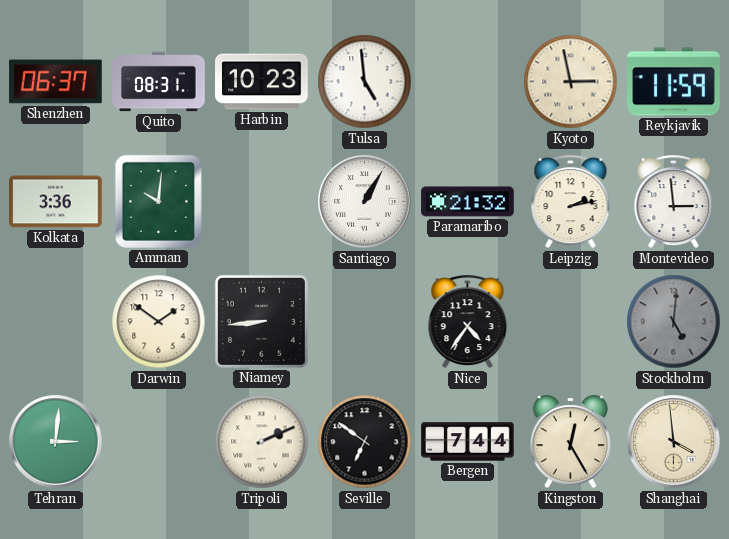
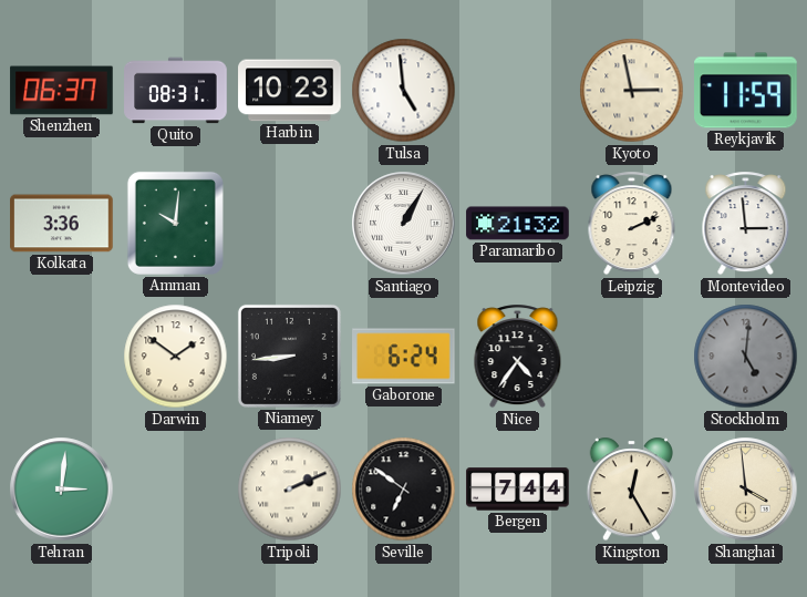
Leipzig: 2:13 -> 2:11
Gaborone: none -> 6:24
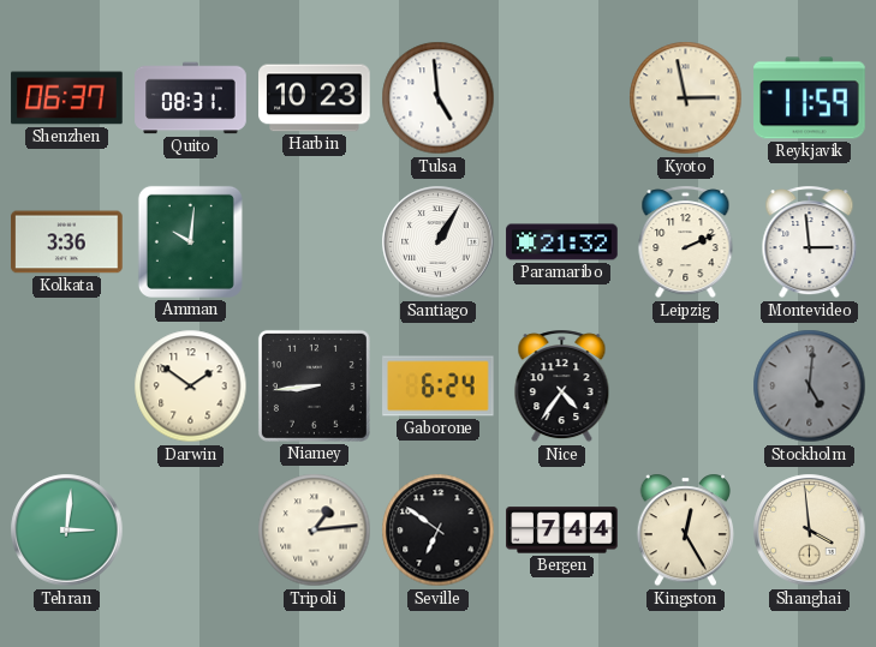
Tripoli: 2:11 -> 1:14
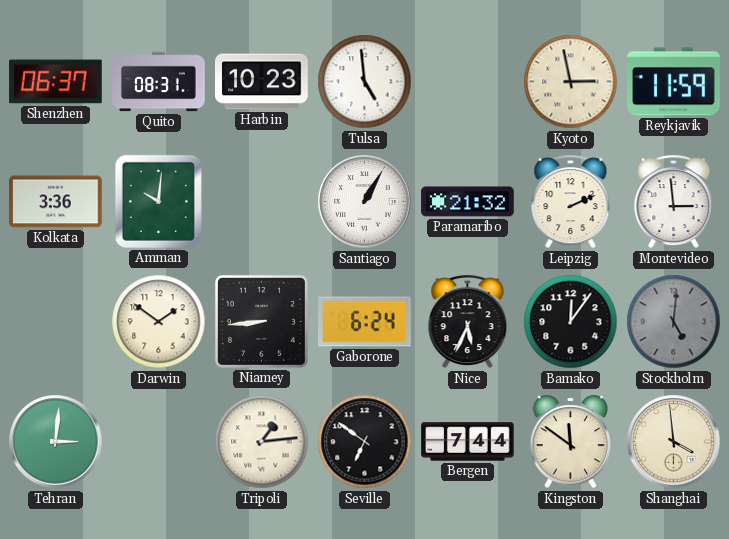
Nice: 4:36 -> 5:34
Bamako: none -> 12:06
Kingston: 12:25 -> 11:51
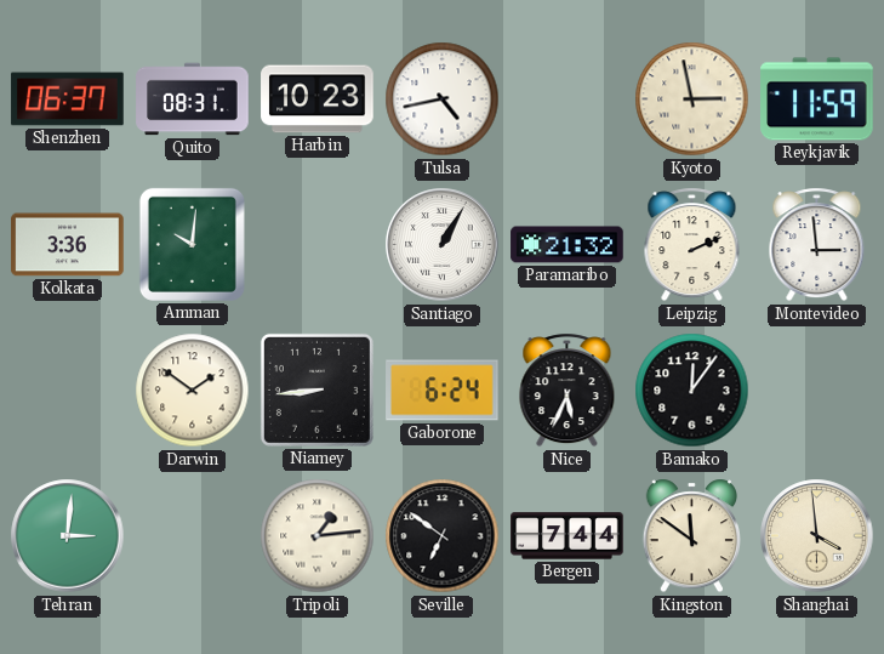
Tulsa: 4:59 -> 4:43
Stockholm: 5:01 -> none
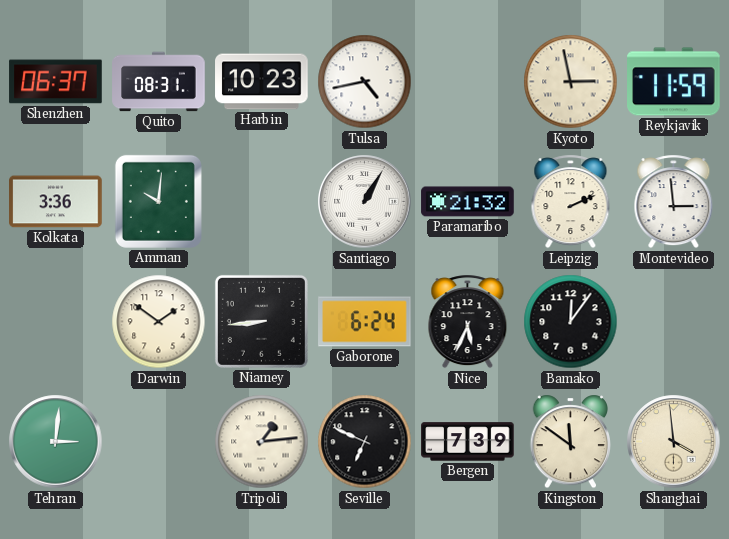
Seville: 6:51 -> 6:49
Bergen: 7:44 -> 7:39
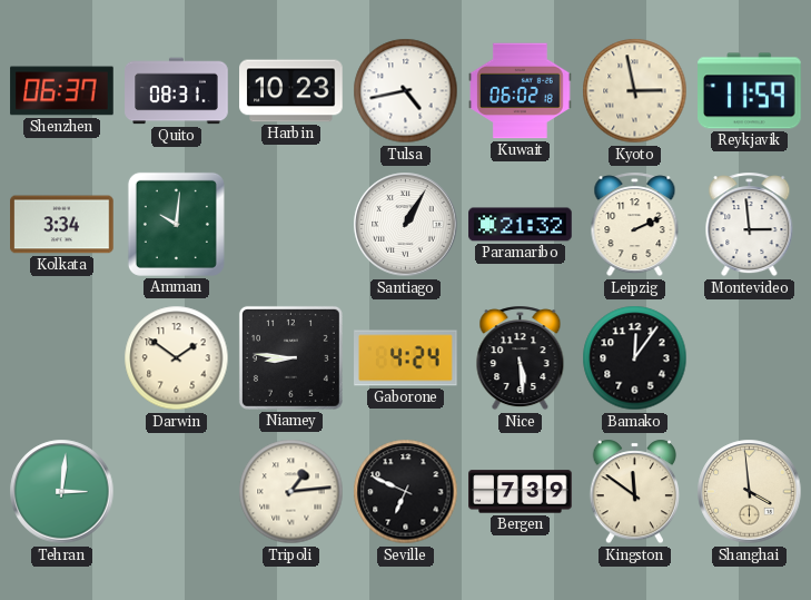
Kuwait: none -> 06:02
Kolkata: 3:36 -> 3:34
Niamey: 8:44 -> 8:46
Gaborone: 6:24 -> 4:24
Nice: 5:34 -> 5:29
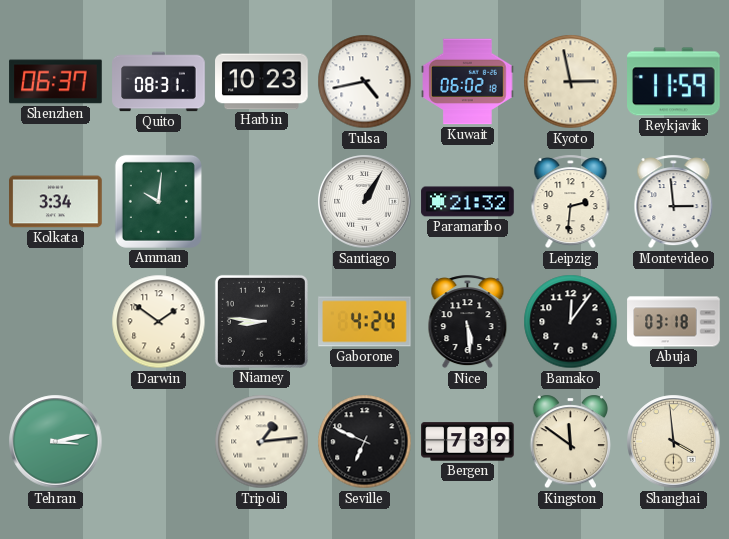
Leipzig: 2:11 -> 2:31
Abuja: none -> 03:18
Tehran: 3:01 -> 3:13
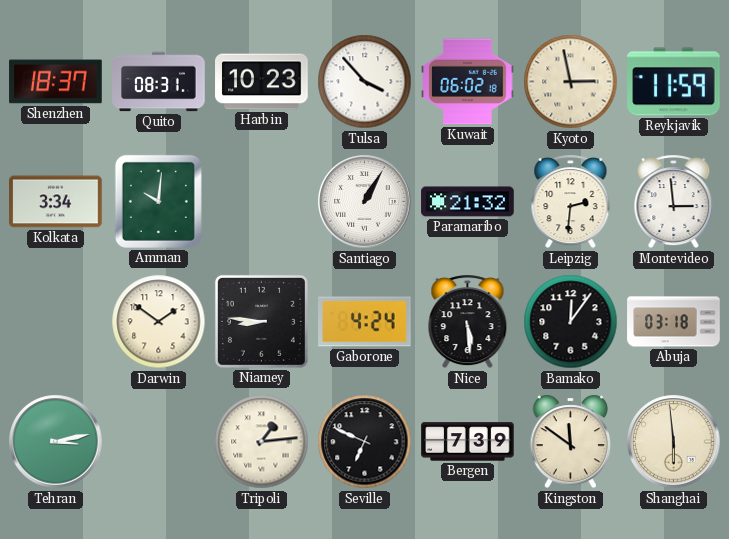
Shenzhen: 06:37 -> 18:37
Tulsa: 4:43 -> 3:53
Shanghai: 3:59 -> 5:59
